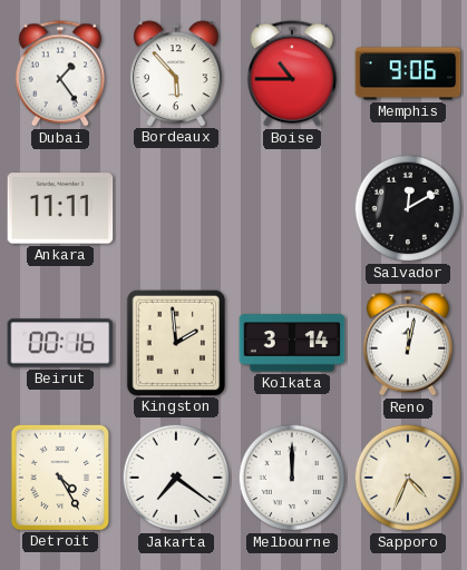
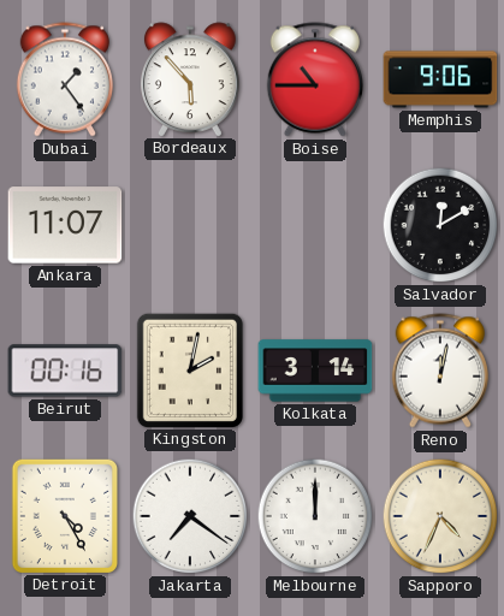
Ankara: 11:11 -> 11:07
Kingston: 1:59 -> 2:02
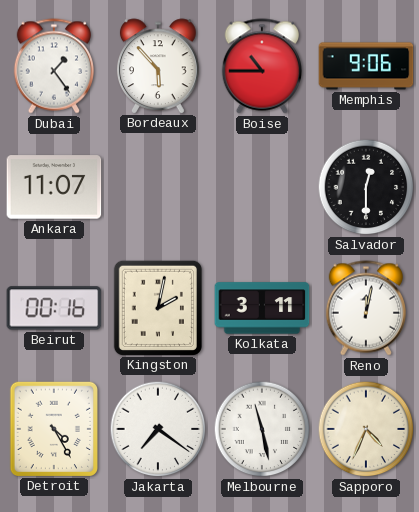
Salvador: 12:10 -> 12:30
Kolkata: 3:14 -> 3:11
Melbourne: 12:00 -> 11:28
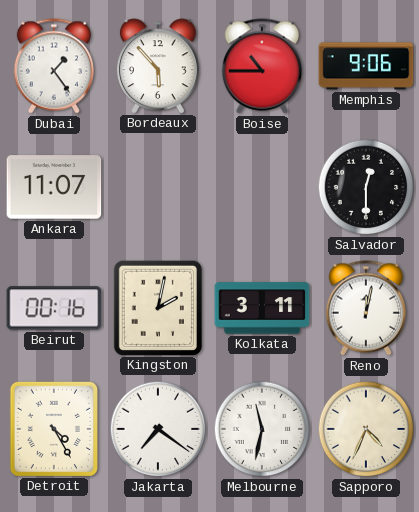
Melbourne: 11:28 -> 11:32
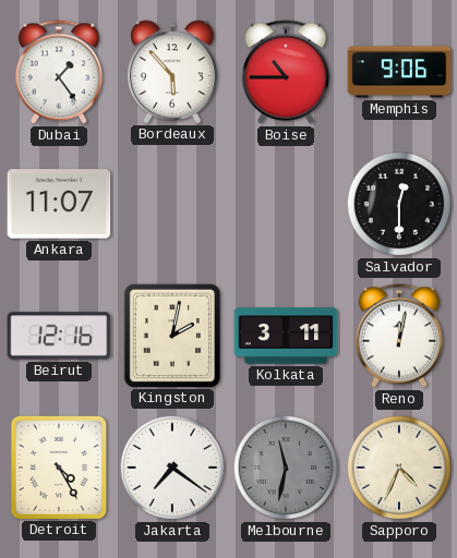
Beirut: 00:16 -> 12:16
Melbourne dial: white -> grey
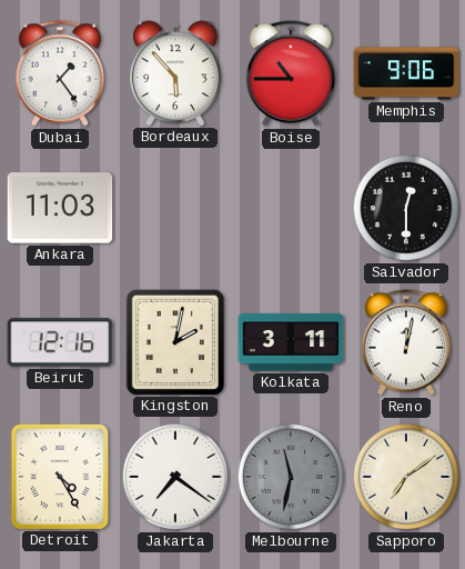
Ankara: 11:07 -> 11:03
Sapporo: 4:34 -> 7:09
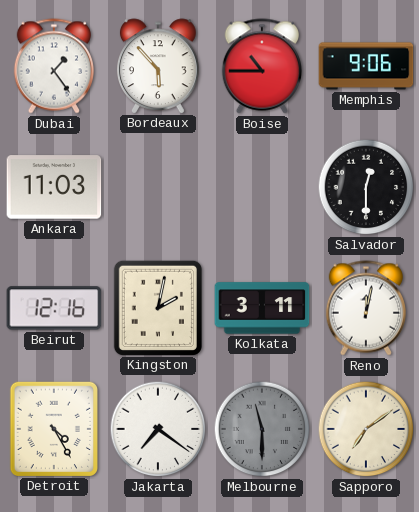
Melbourne: 11:32 -> 11:30
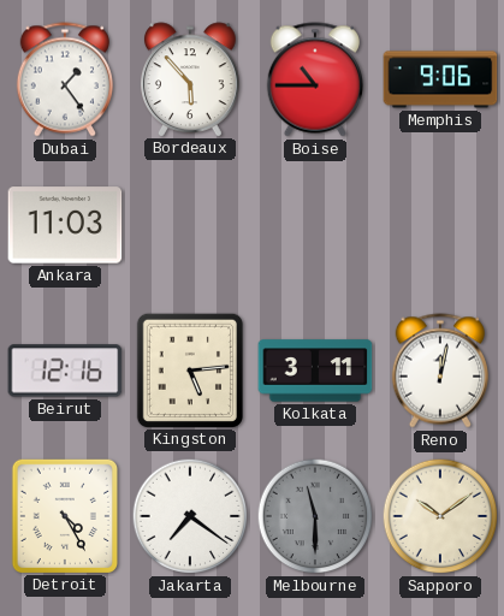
Salvador: 12:30 -> none
Kingston: 2:02 -> 5:14
Sapporo: 7:09 -> 10:09
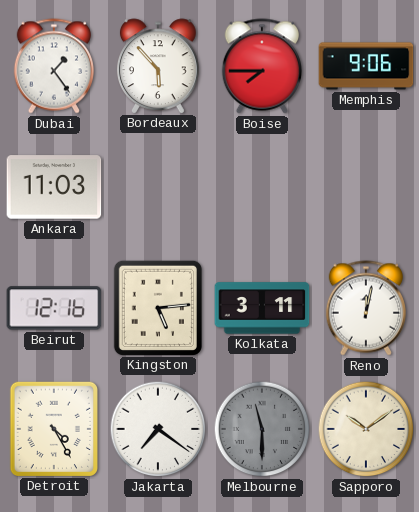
Boise: 10:45 -> 7:45
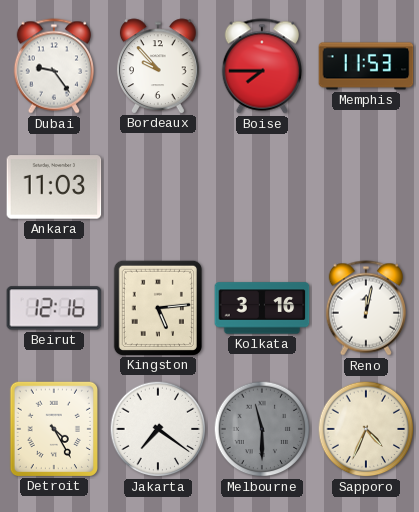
Dubai: 1:24 -> 9:24
Bordeaux: 5:53 -> 9:53
Memphis: 9:06 -> 11:53
Kolkata: 3:11 -> 3:16
Sapporo: 10:09 -> 4:34
